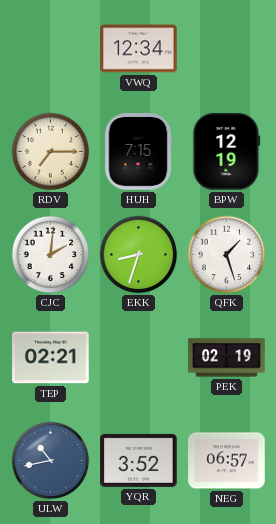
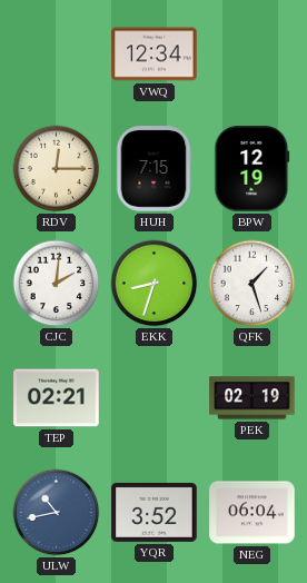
RDV: 7:15 -> 12:15
NEG: 06:57 -> 06:04
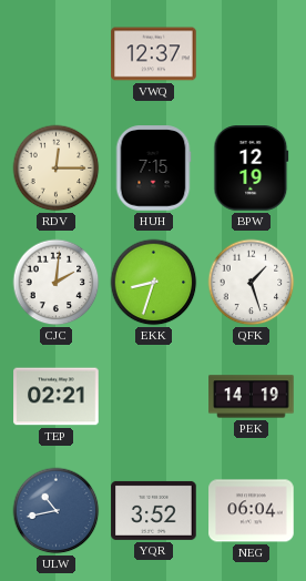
VWQ: 12:34 -> 12:37
PEK: 02:19 -> 14:19
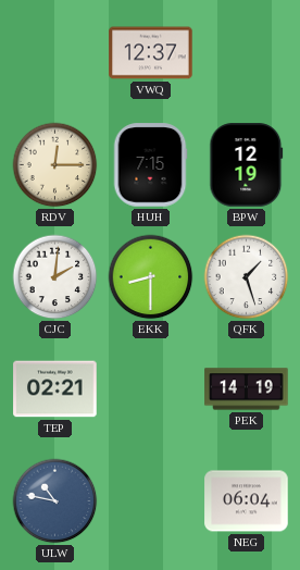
EKK: 8:33 -> 8:30
ULW: 10:43 -> 10:47
YQR: 3:52 -> none
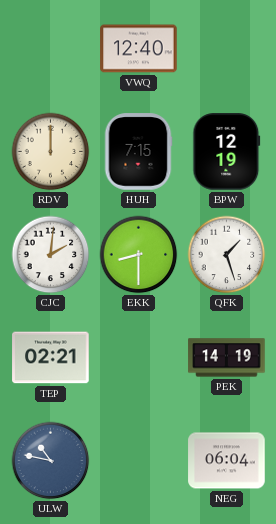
VWQ: 12:37 -> 12:40
RDV: 12:15 -> 12:00
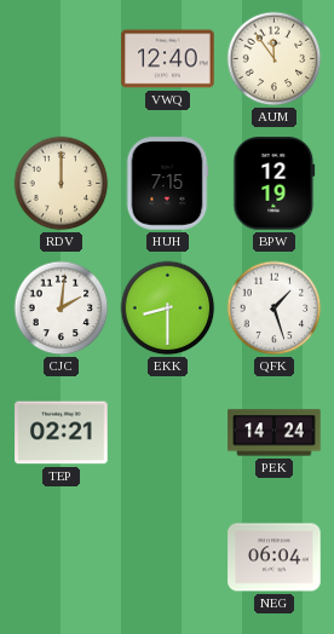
AUM: none -> 11:54
PEK: 14:19 -> 14:24
ULW: 10:47 -> none
